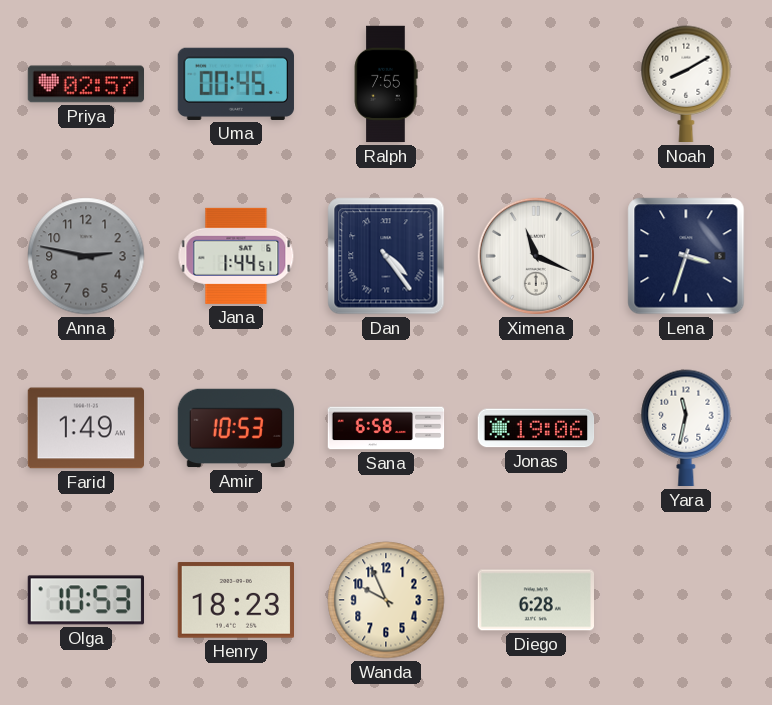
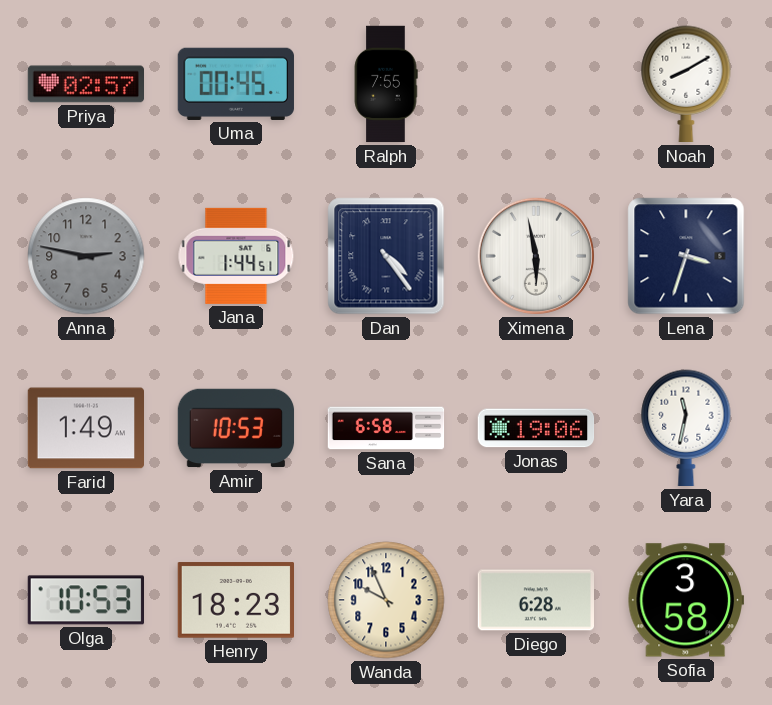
Ximena: 11:19 -> 5:58
Sofia: none -> 3:58
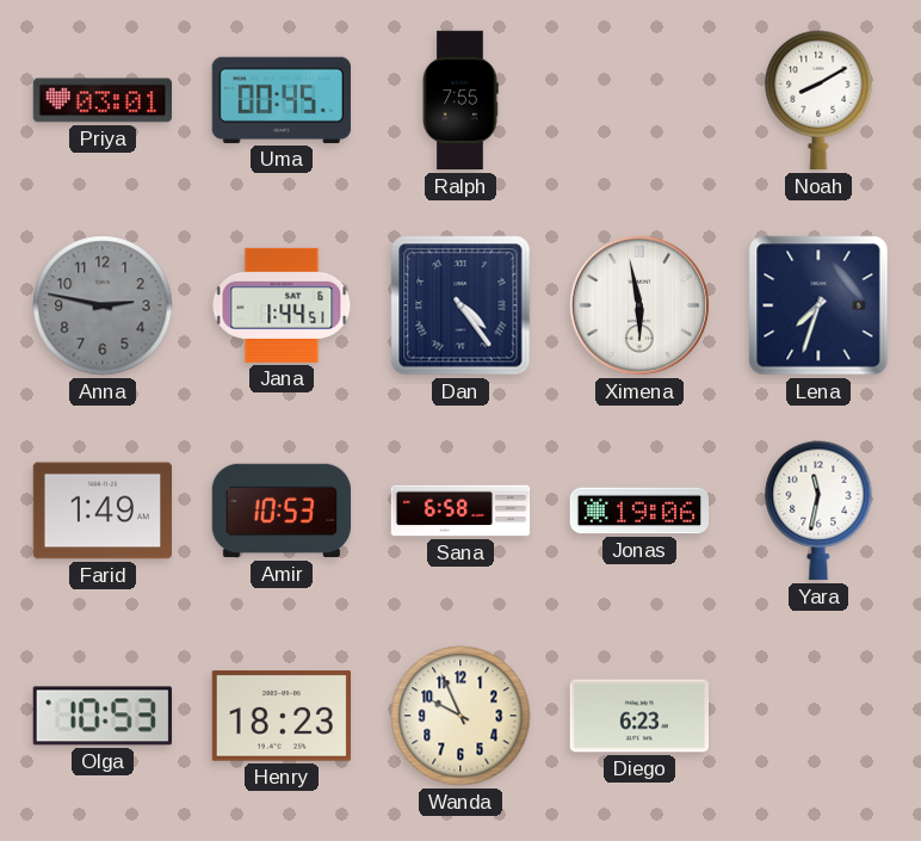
Priya: 02:57 -> 03:01
Lena: 3:33 -> 7:33
Diego: 6:28 -> 6:23
Sofia: 3:58 -> none
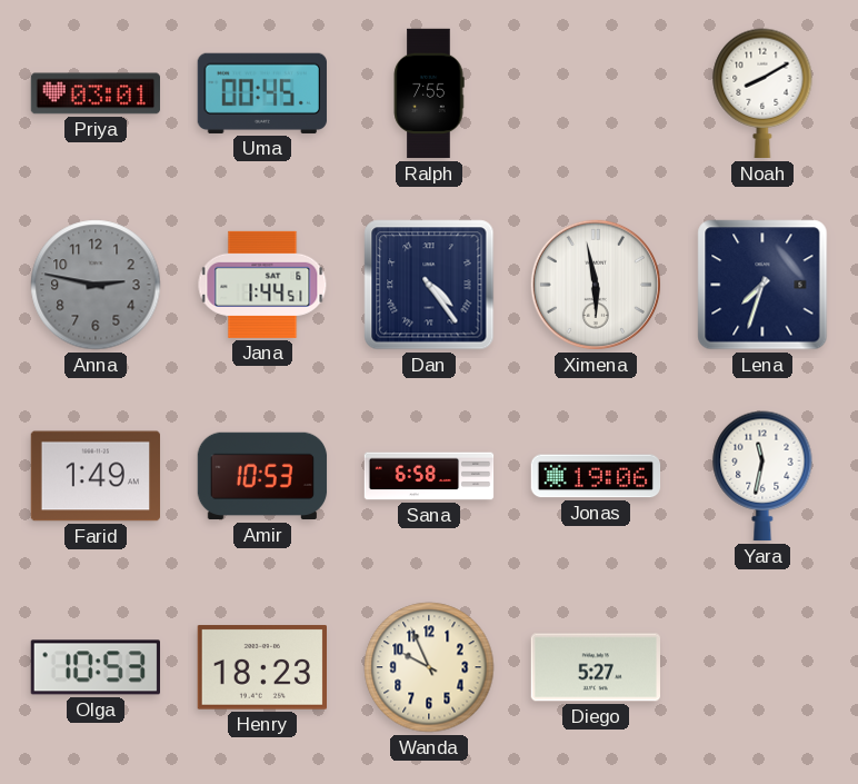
Diego: 6:23 -> 5:27
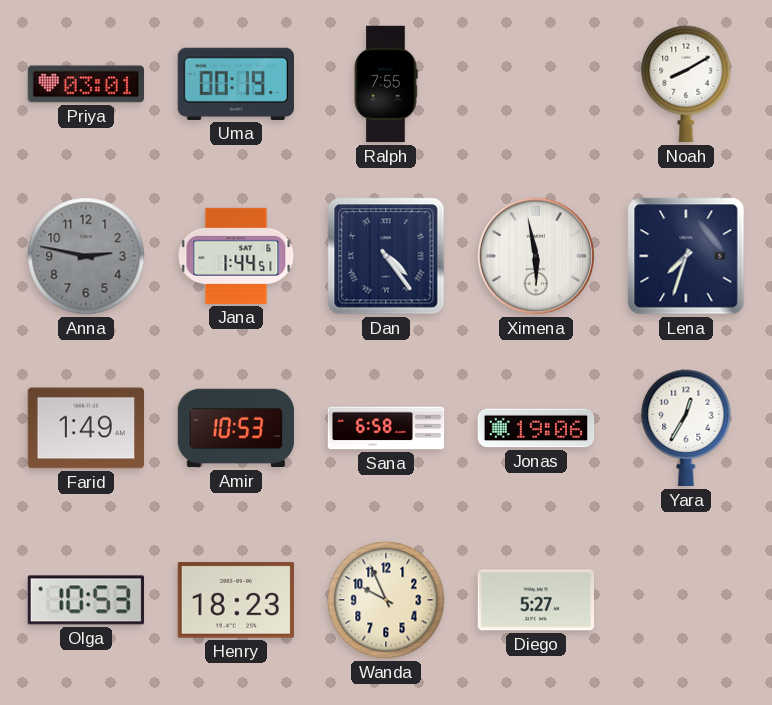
Uma: 00:45 -> 00:19
Yara: 11:32 -> 12:35
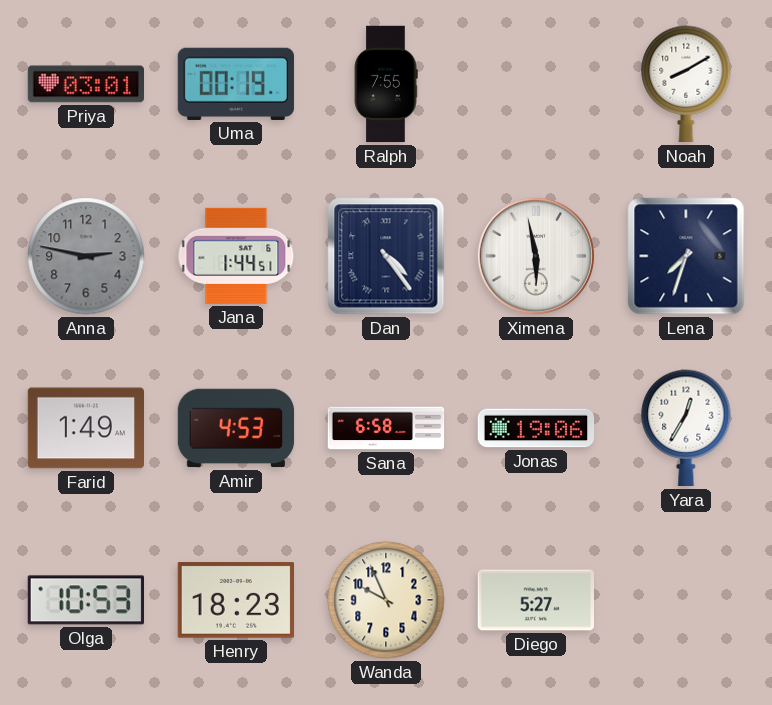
Amir: 10:53 -> 4:53
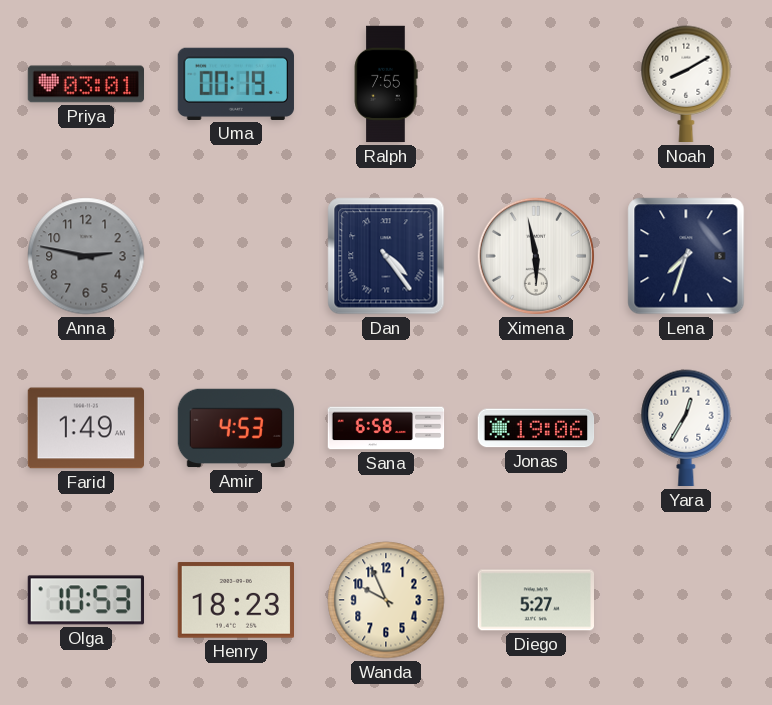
Jana: 1:44 -> none
